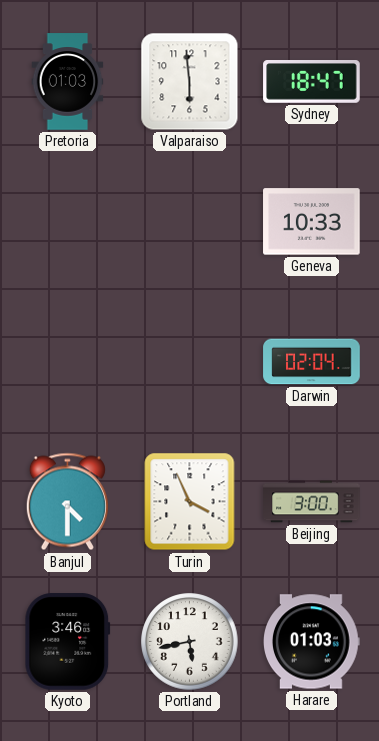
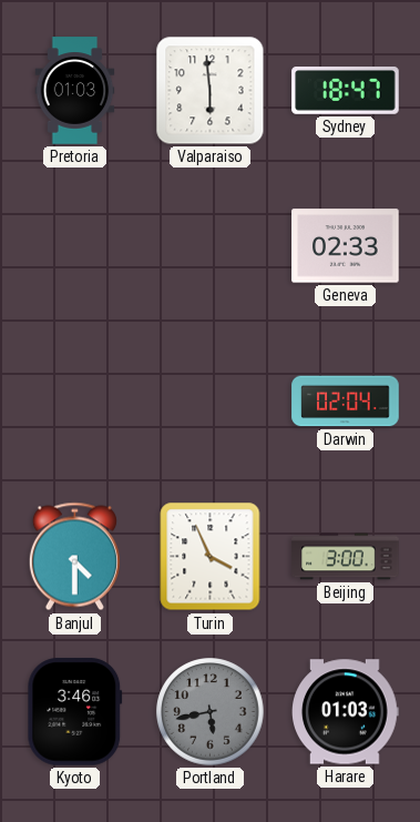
Geneva: 10:33 -> 02:33
Portland dial: white -> grey
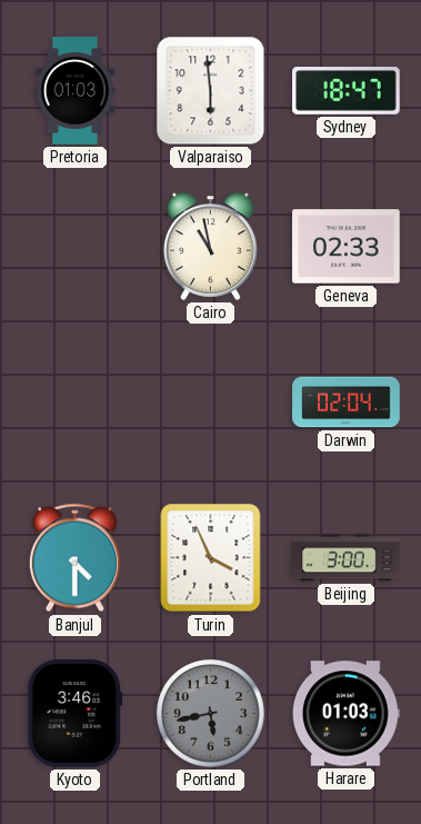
Cairo: none -> 10:58
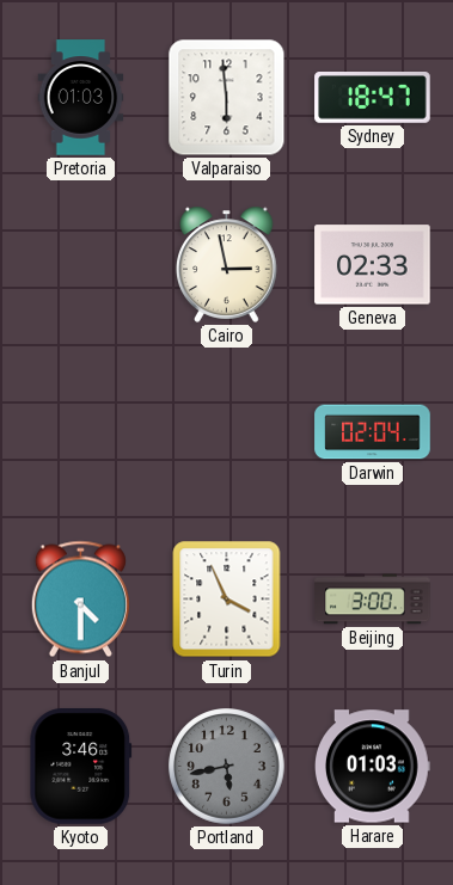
Cairo: 10:58 -> 2:58
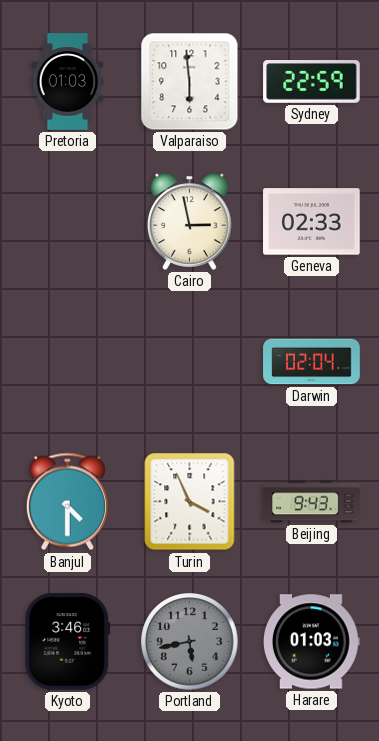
Sydney: 18:47 -> 22:59
Beijing: 3:00 -> 9:43
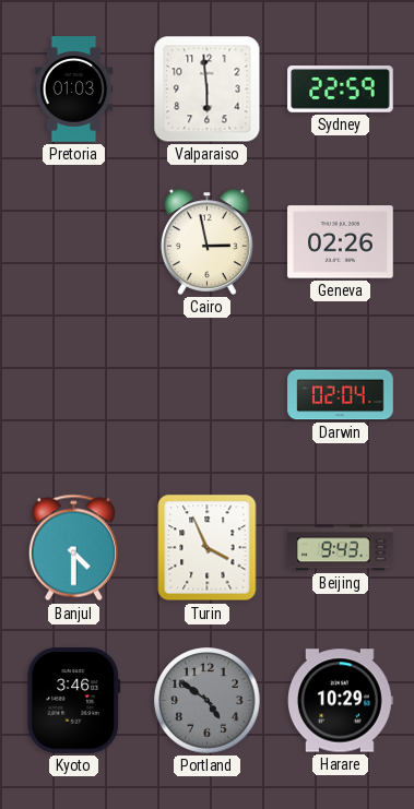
Geneva: 02:33 -> 02:26
Portland: 5:43 -> 4:51
Harare: 01:03 -> 10:29
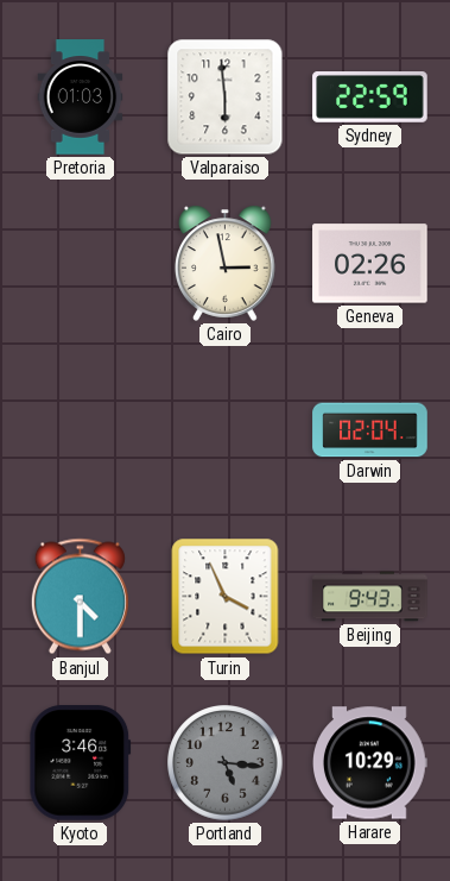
Portland: 4:51 -> 5:16
